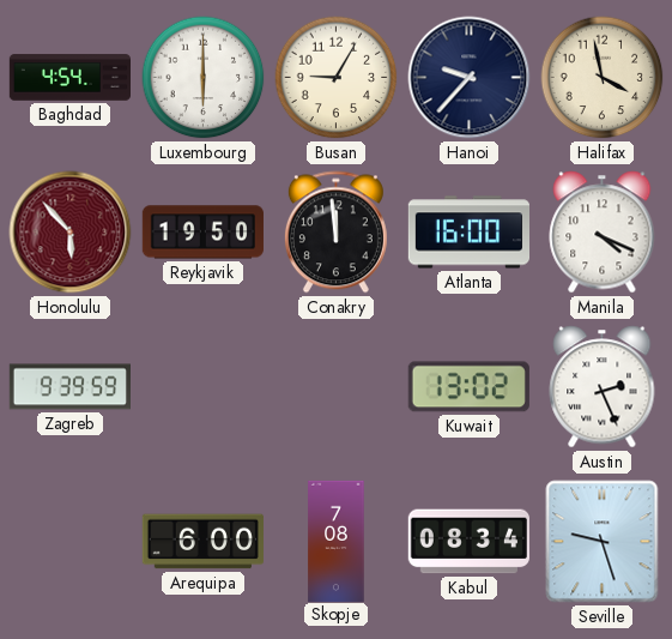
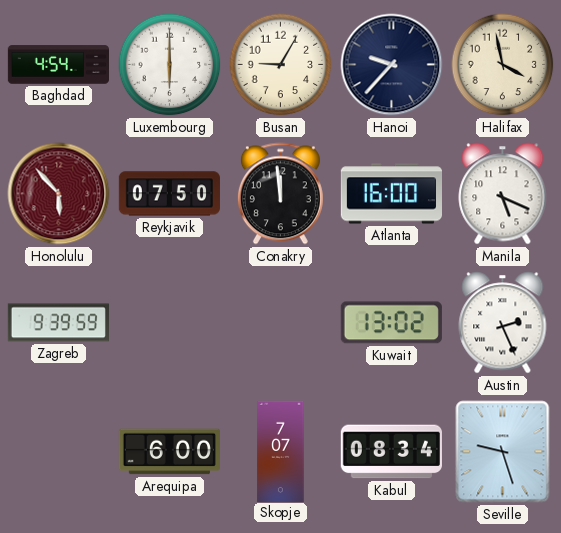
Reykjavik: 19:50 -> 07:50
Manila: 4:19 -> 5:19
Skopje: 7:08 -> 7:07
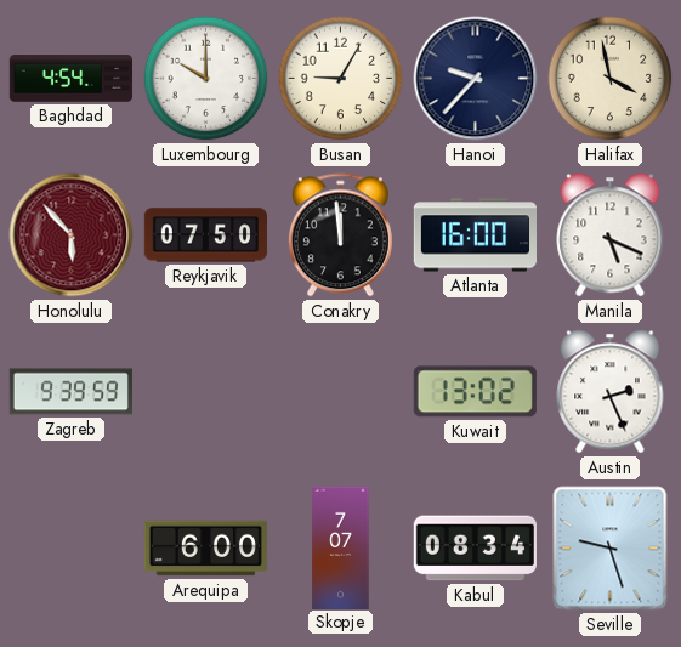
Luxembourg: 6:00 -> 10:00
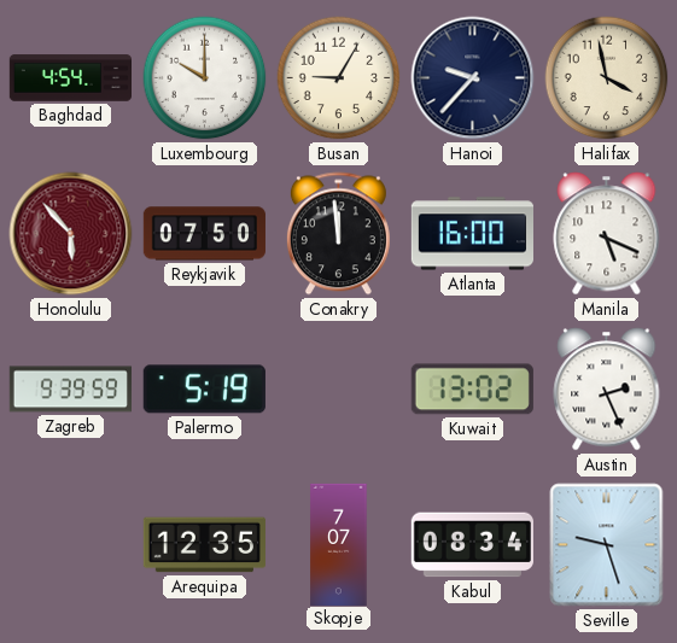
Palermo: none -> 5:19
Arequipa: 6:00 -> 12:35
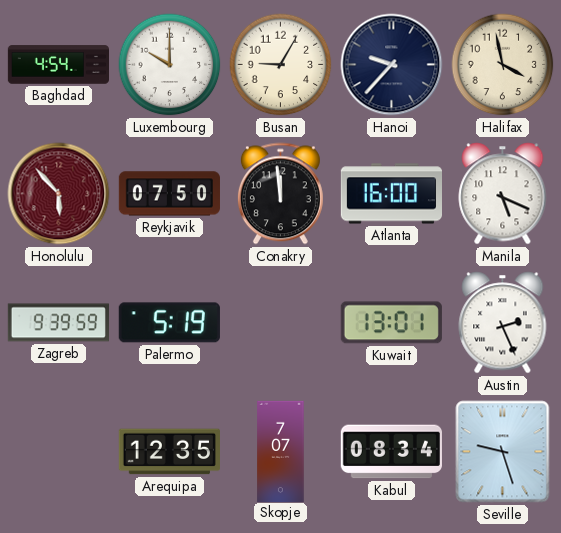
Kuwait: 13:02 -> 13:01
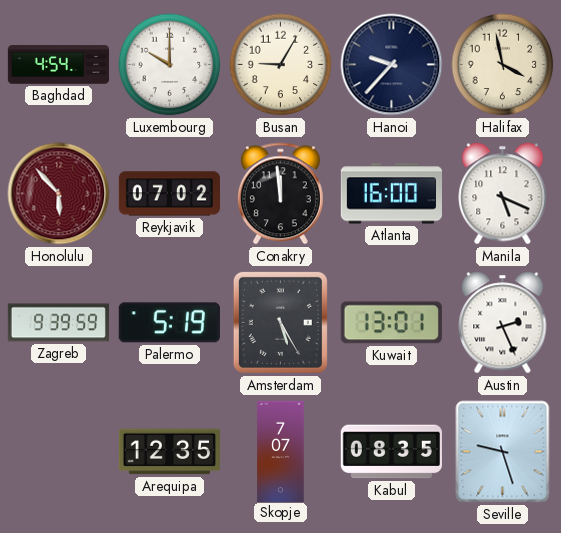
Reykjavik: 07:50 -> 07:02
Amsterdam: none -> 5:25
Kabul: 08:34 -> 08:35
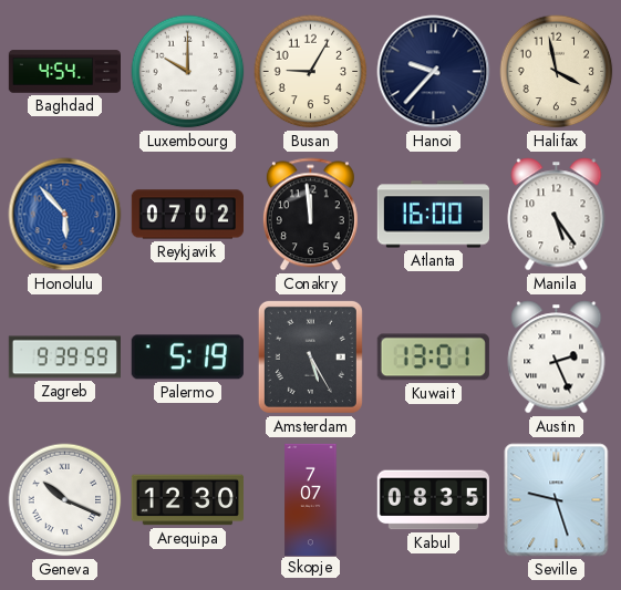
Honolulu dial: burgundy -> blue
Manila: 5:19 -> 5:24
Geneva: none -> 10:19
Arequipa: 12:35 -> 12:30
